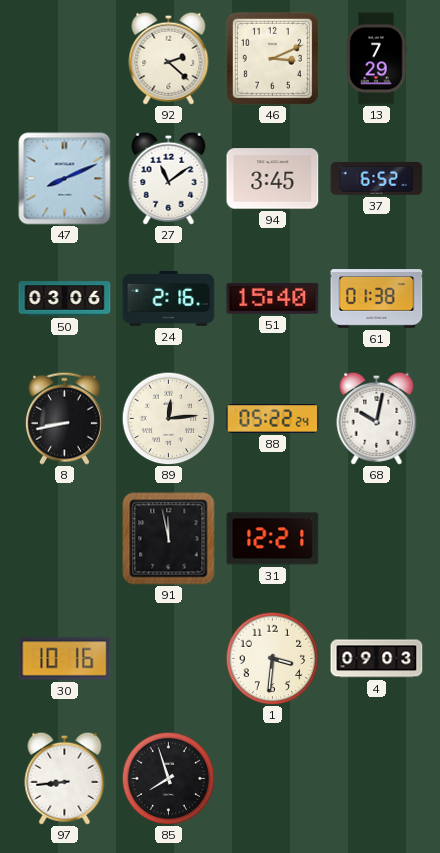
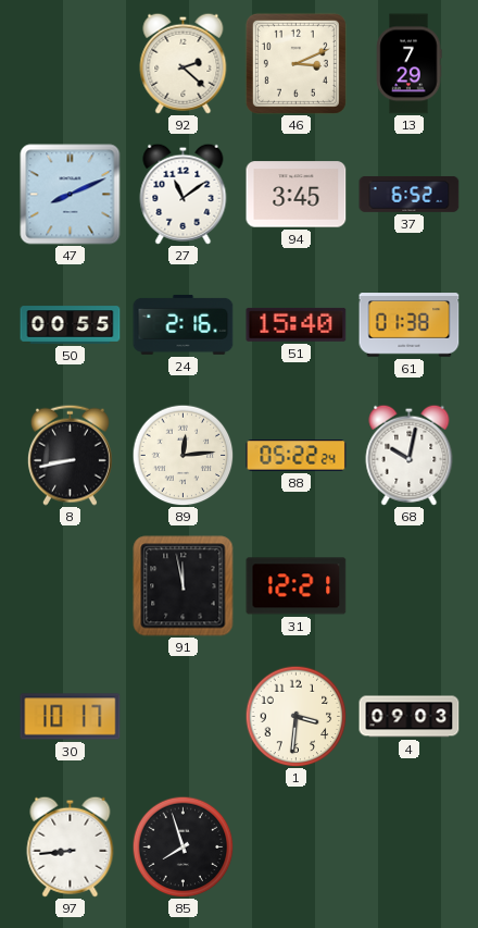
50: 03:06 -> 00:55
30: 10:16 -> 10:17
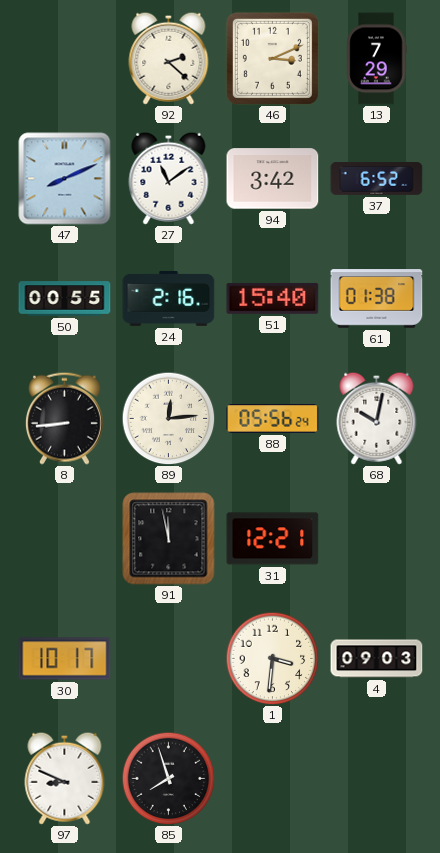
94: 3:45 -> 3:42
8: 8:43 -> 8:44
88: 05:22 -> 05:56
97: 8:44 -> 8:49
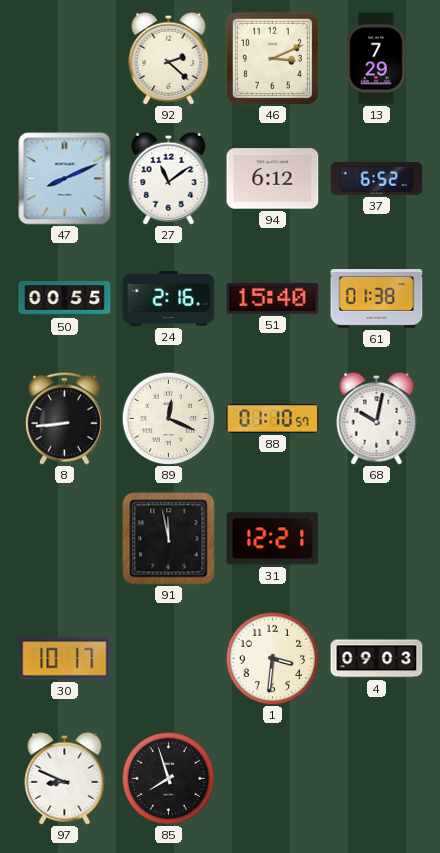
94: 3:42 -> 6:12
89: 12:14 -> 12:19
88: 05:56 -> 01:10
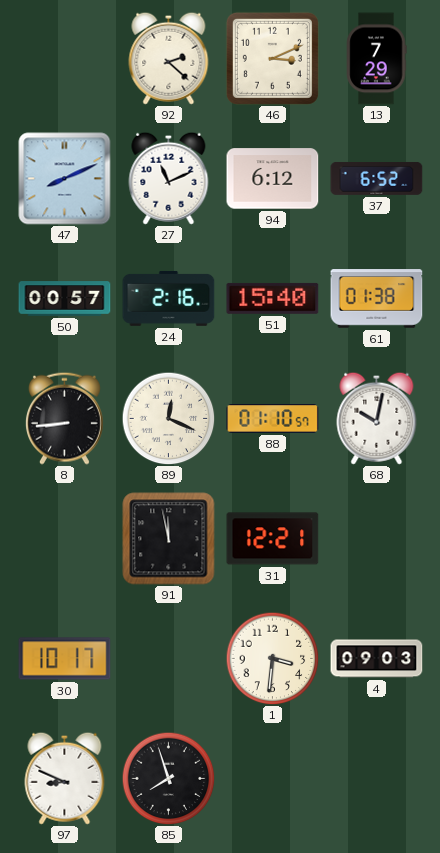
27: 11:09 -> 11:11
50: 00:55 -> 00:57
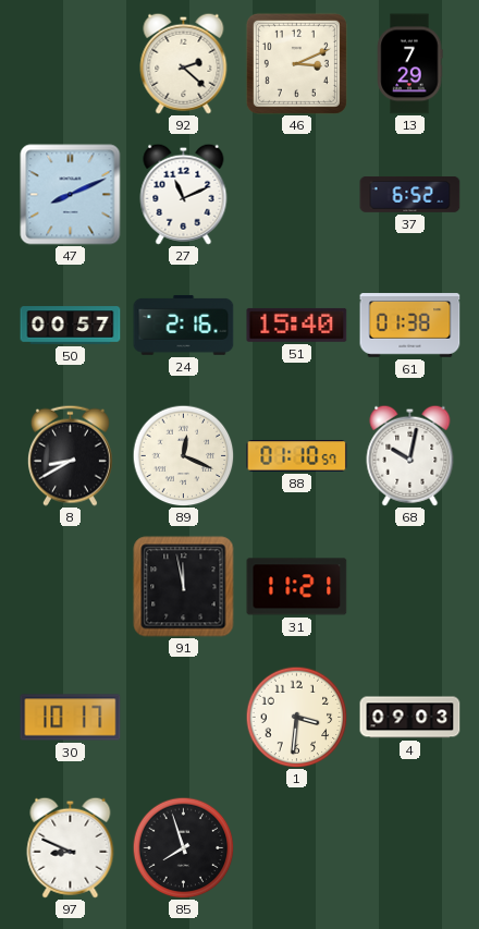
94: 6:12 -> none
8: 8:44 -> 8:40
31: 12:21 -> 11:21
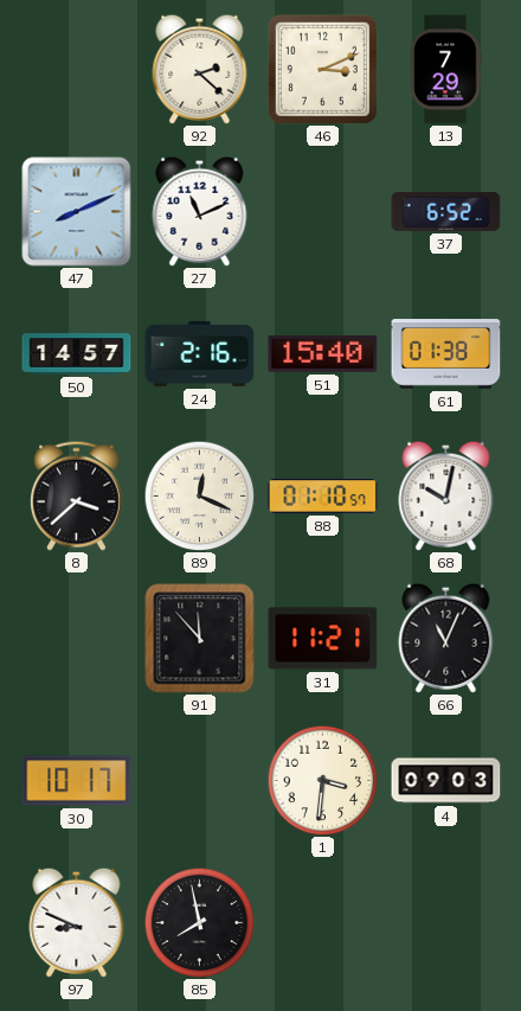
50: 00:57 -> 14:57
8: 8:40 -> 3:38
91: 11:58 -> 11:53
66: none -> 11:04
85: 7:57 -> 7:58
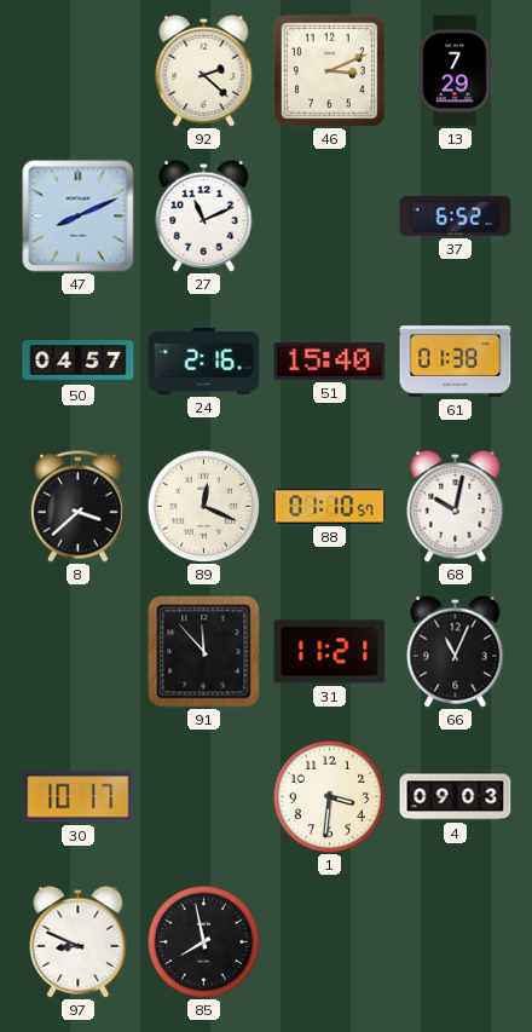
50: 14:57 -> 04:57
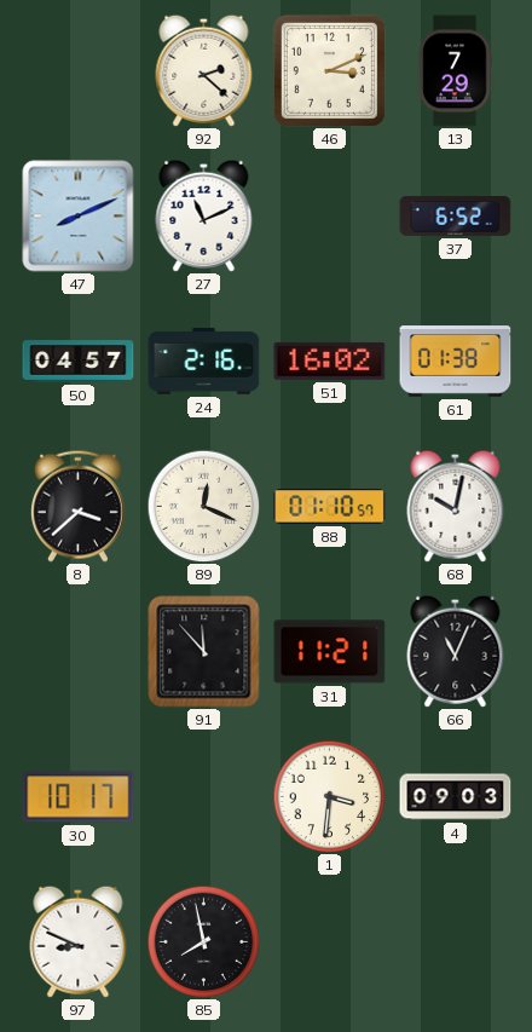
51: 15:40 -> 16:02
